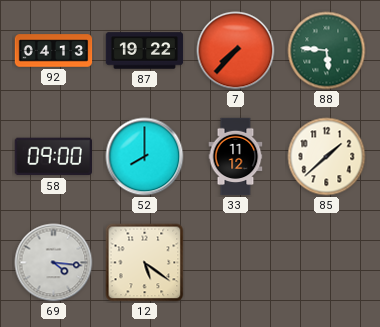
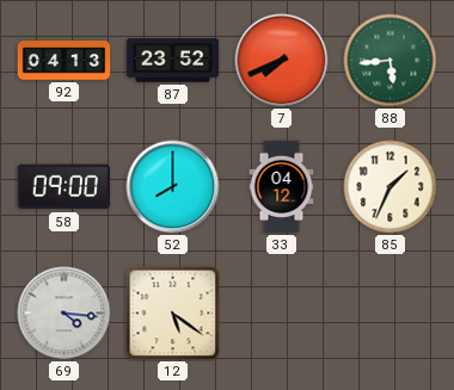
87: 19:22 -> 23:52
7: 7:37 -> 7:41
88: 5:46 -> 5:44
33: 11:12 -> 04:12
85: 1:38 -> 1:34
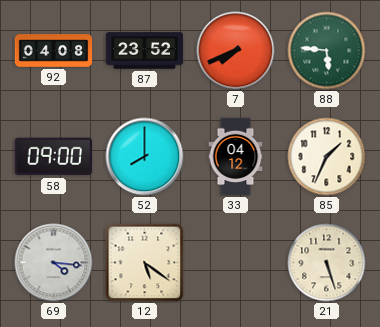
92: 04:13 -> 04:08
88: 5:44 -> 5:46
21: none -> 5:27
